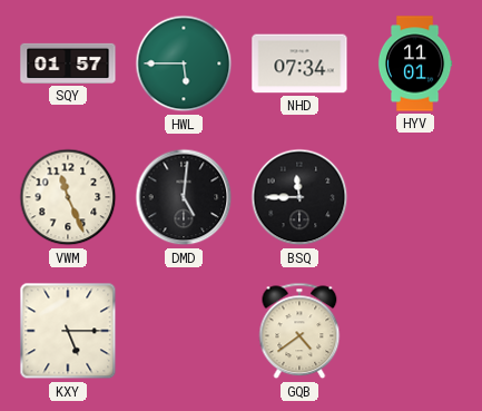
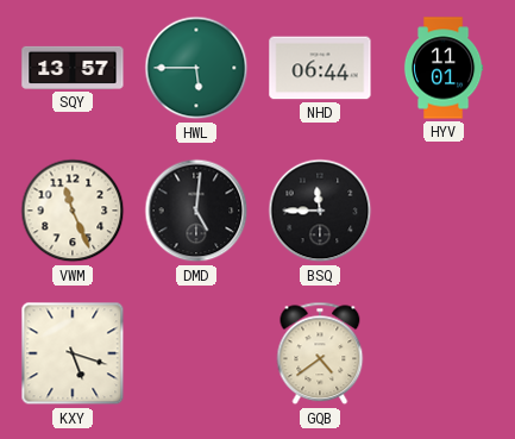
SQY: 01:57 -> 13:57
NHD: 07:34 -> 06:44
KXY: 5:15 -> 5:18
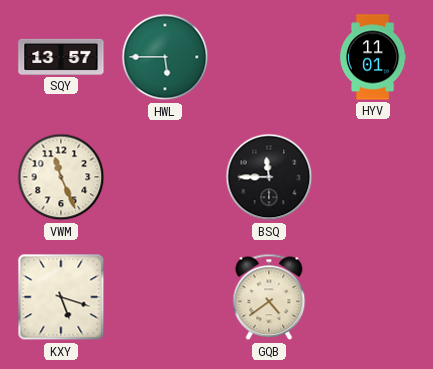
NHD: 06:44 -> none
DMD: 5:01 -> none
